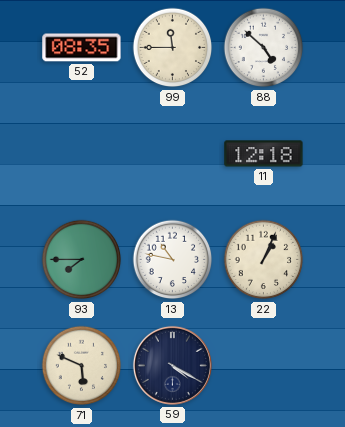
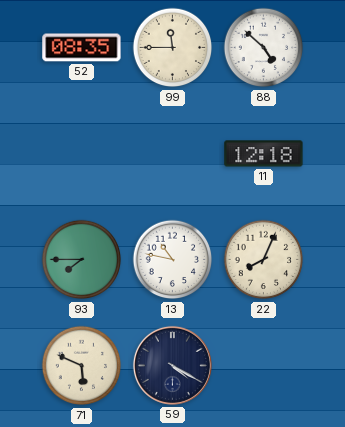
22: 1:04 -> 8:04
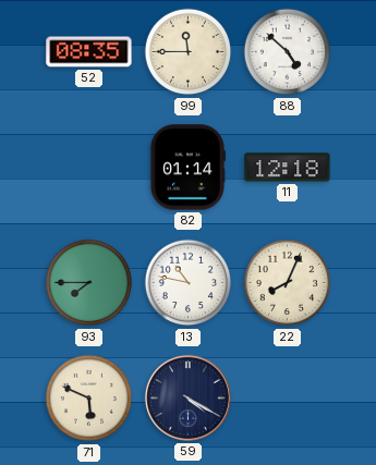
82: none -> 01:14
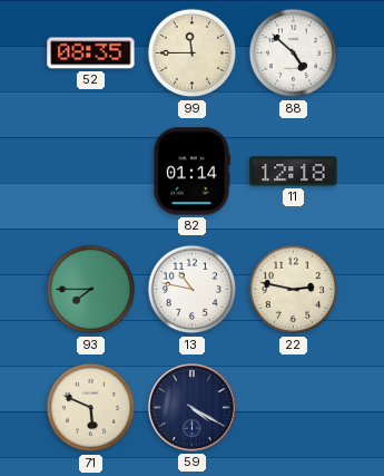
22: 8:04 -> 2:47
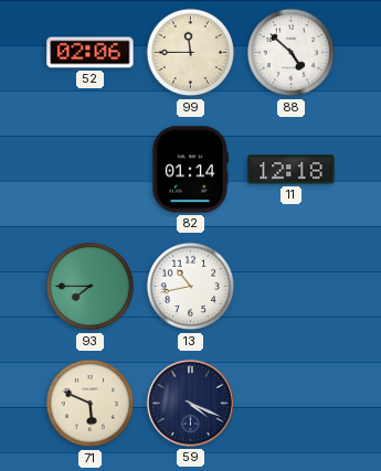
52: 08:35 -> 02:06
13: 10:47 -> 10:43
22: 2:47 -> none
59: 4:20 -> 4:19
